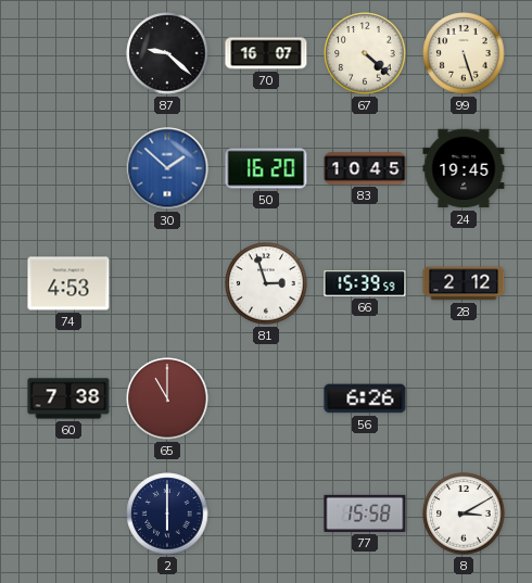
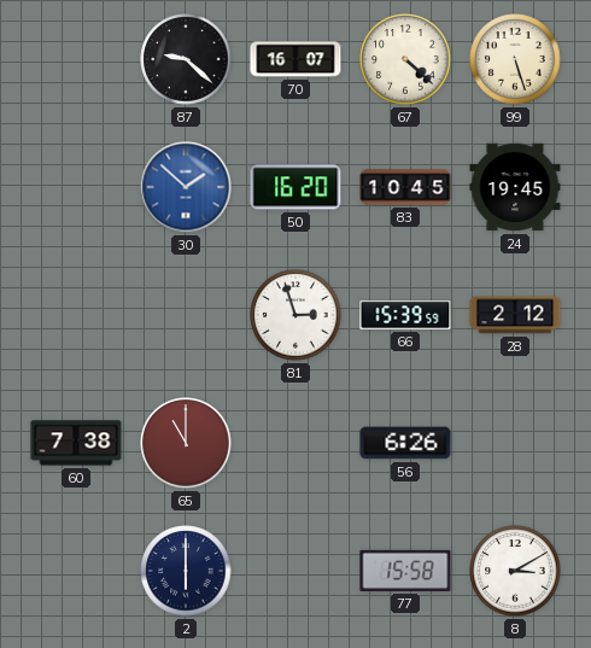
74: 4:53 -> none
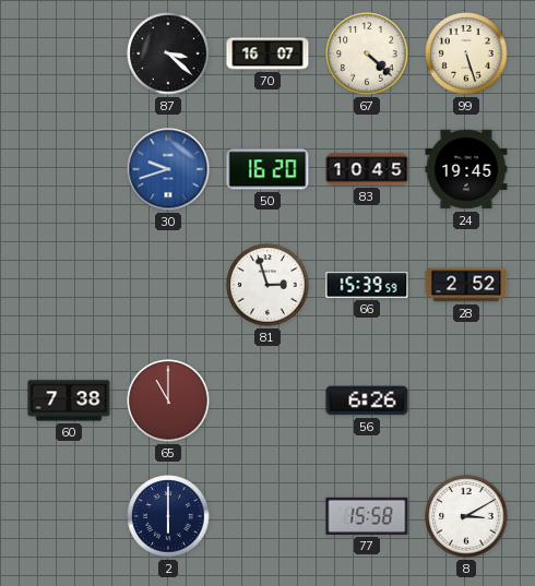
87: 9:22 -> 3:22
30: 1:52 -> 9:42
28: 2:12 -> 2:52
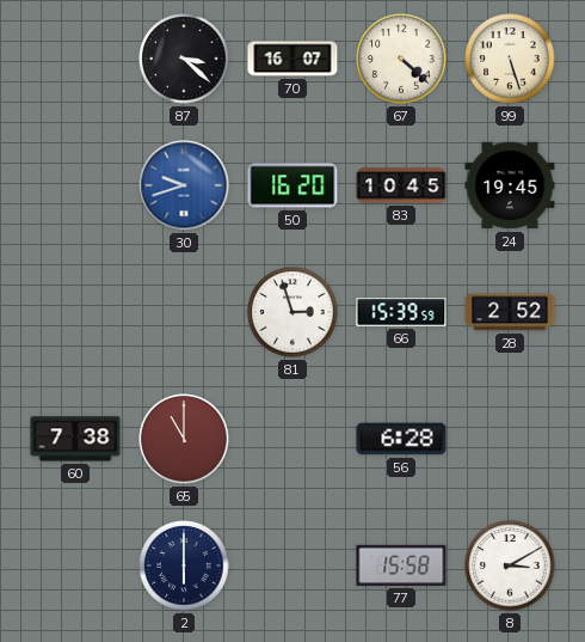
56: 6:26 -> 6:28
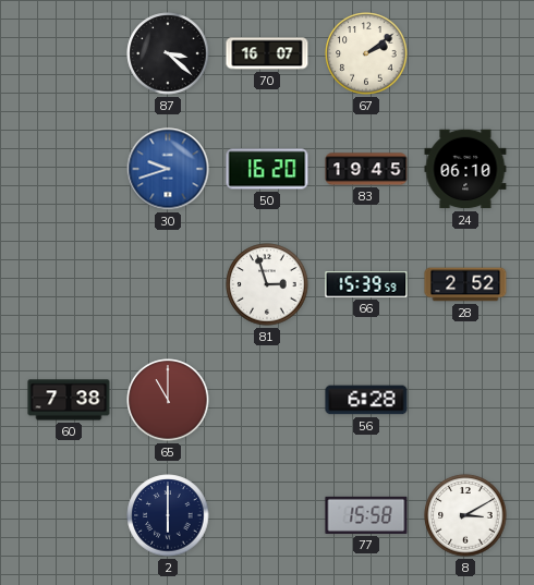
67: 4:22 -> 2:09
99: 5:27 -> none
83: 10:45 -> 19:45
24: 19:45 -> 06:10
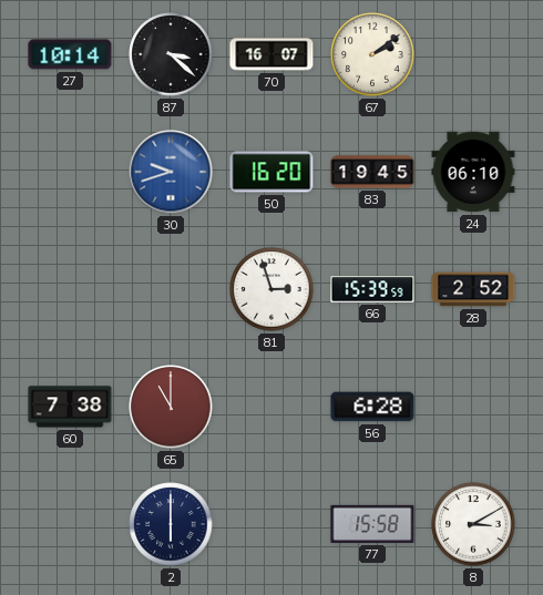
27: none -> 10:14
